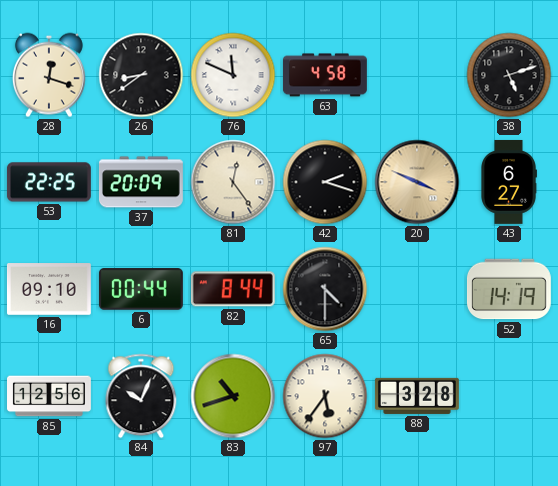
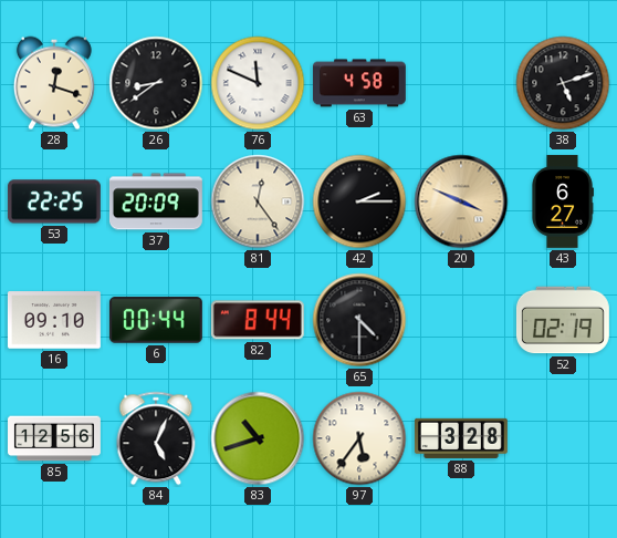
42: 2:18 -> 2:15
52: 14:19 -> 02:19
84: 10:04 -> 5:04
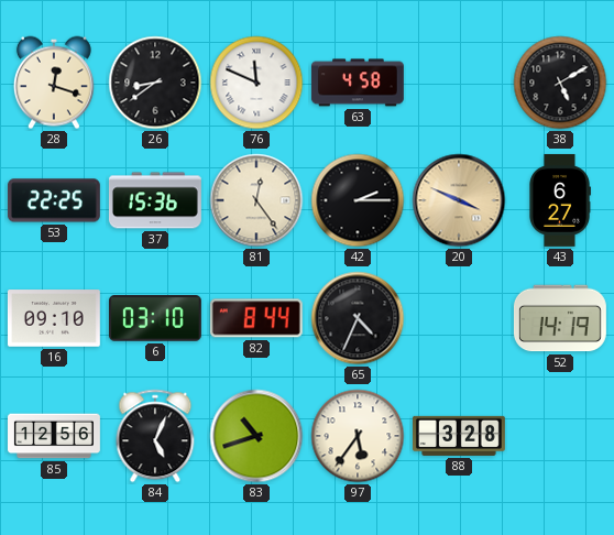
38: 5:12 -> 5:10
37: 20:09 -> 15:36
6: 00:44 -> 03:10
65: 4:30 -> 4:34
52: 02:19 -> 14:19
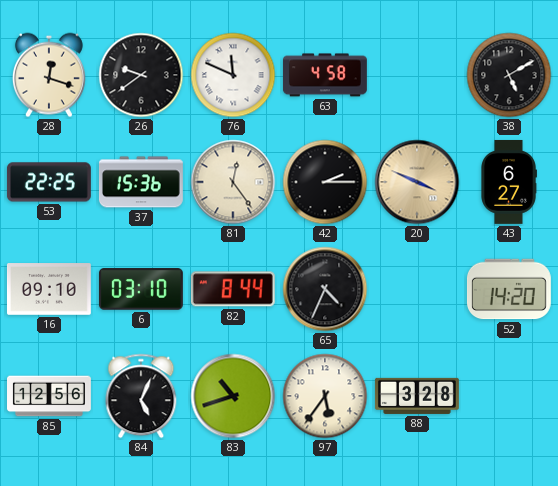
26: 8:39 -> 9:39
52: 14:19 -> 14:20
